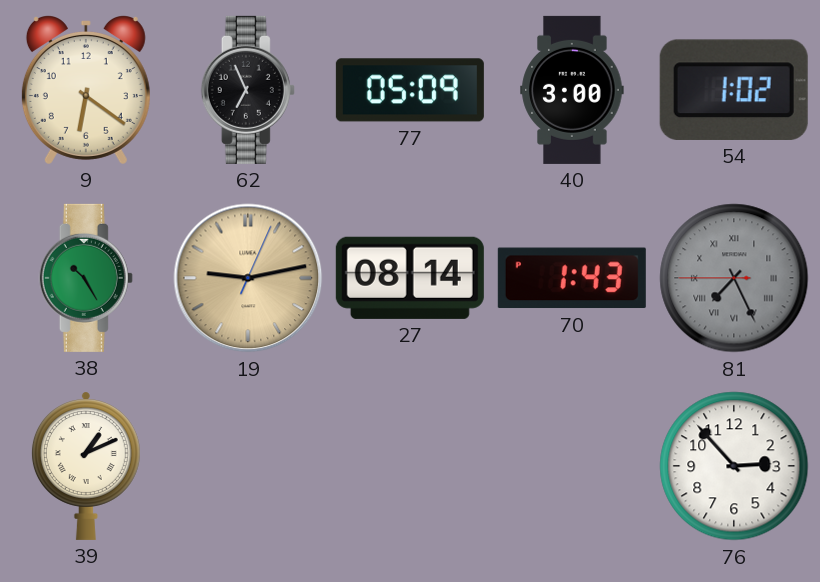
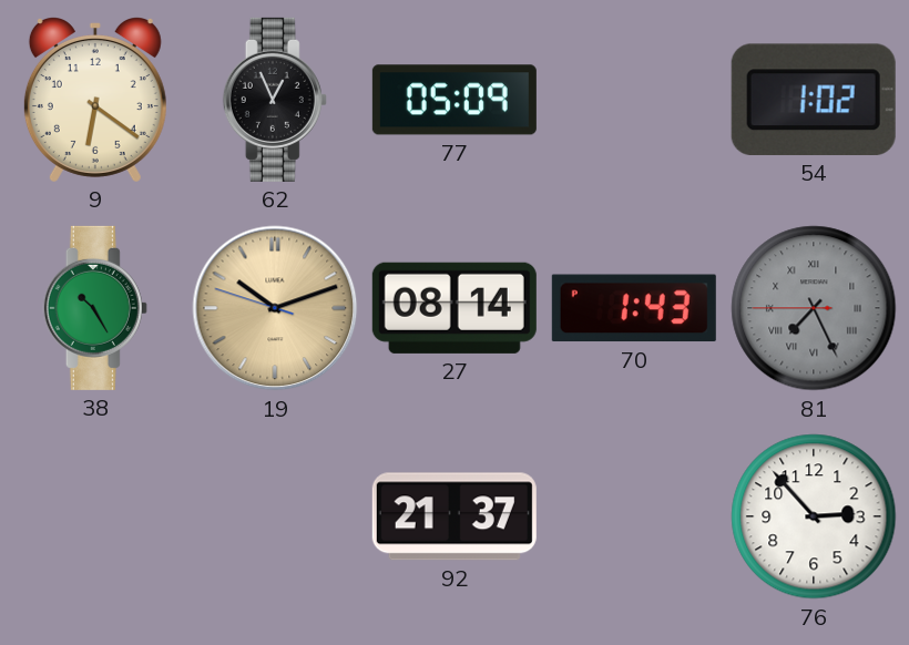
62: 6:56 -> 12:56
40: 3:00 -> none
19: 9:13 -> 10:11
39: 1:11 -> none
92: none -> 21:37
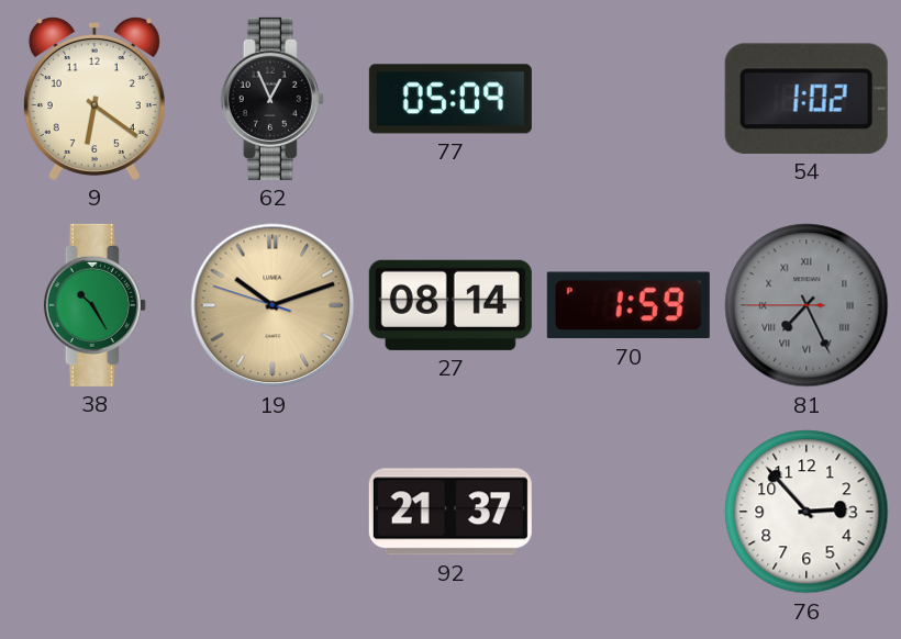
70: 1:43 -> 1:59
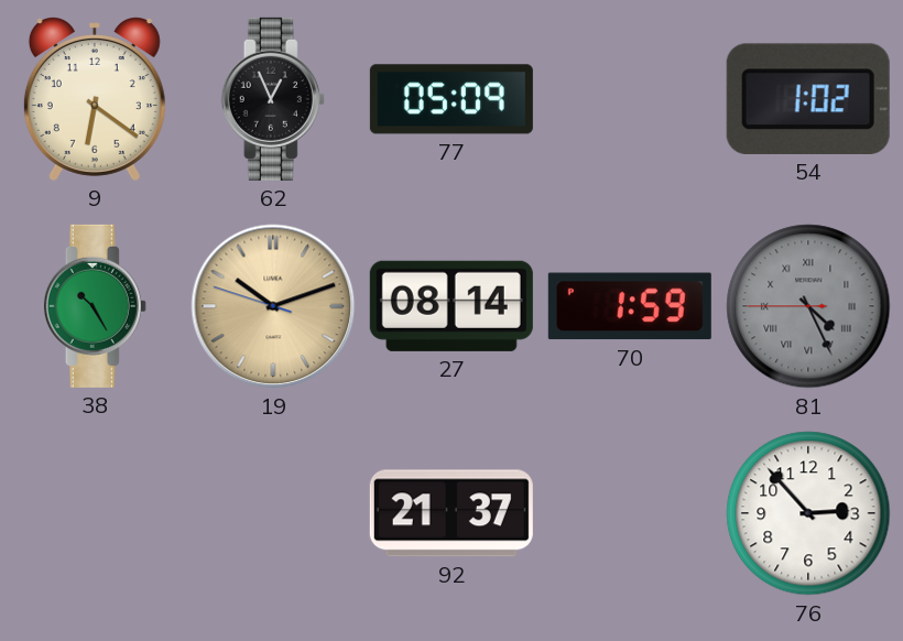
81: 7:25 -> 4:25
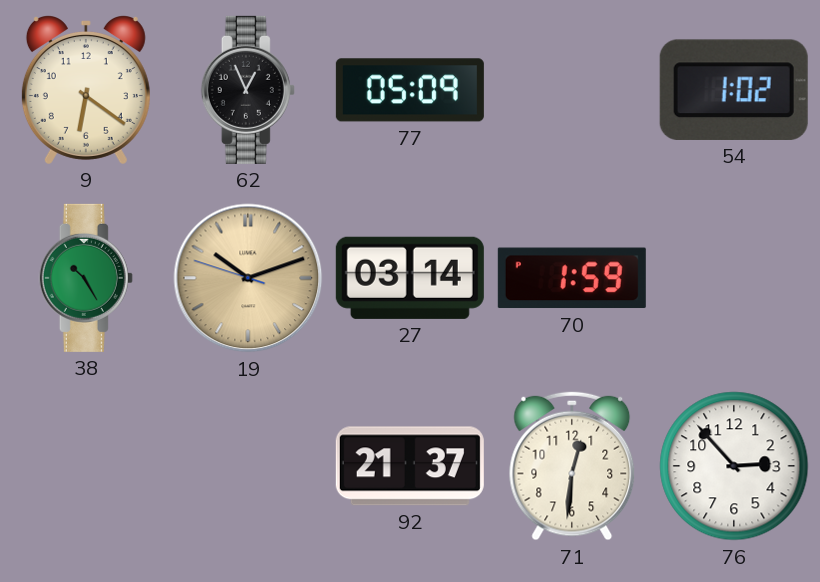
27: 08:14 -> 03:14
81: 4:25 -> none
71: none -> 12:31
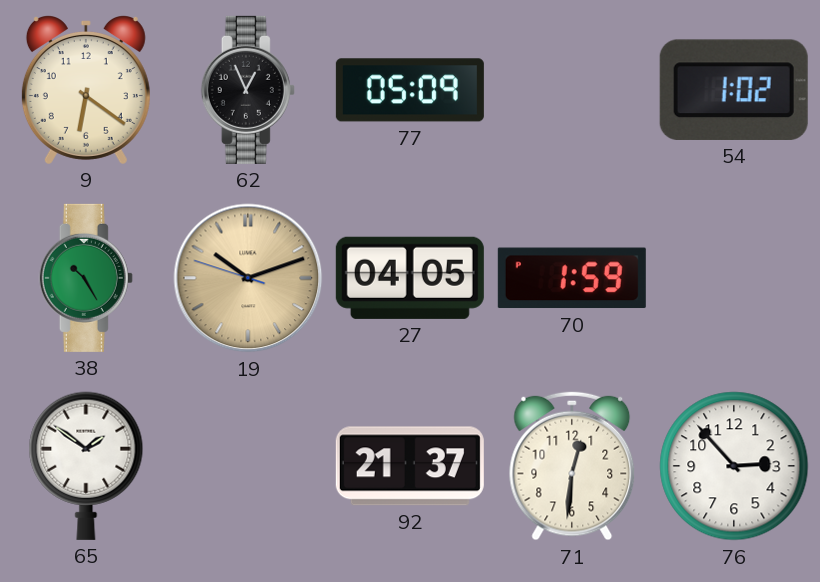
27: 03:14 -> 04:05
65: none -> 1:51
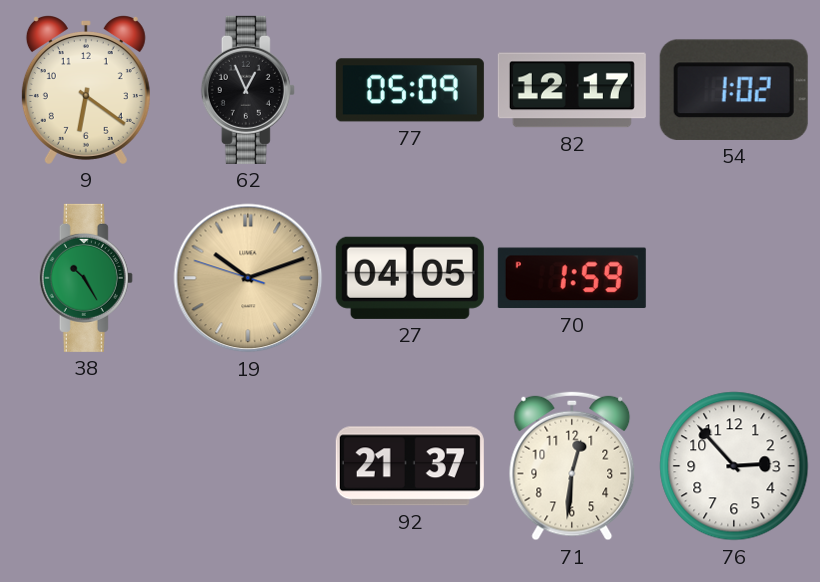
82: none -> 12:17
65: 1:51 -> none
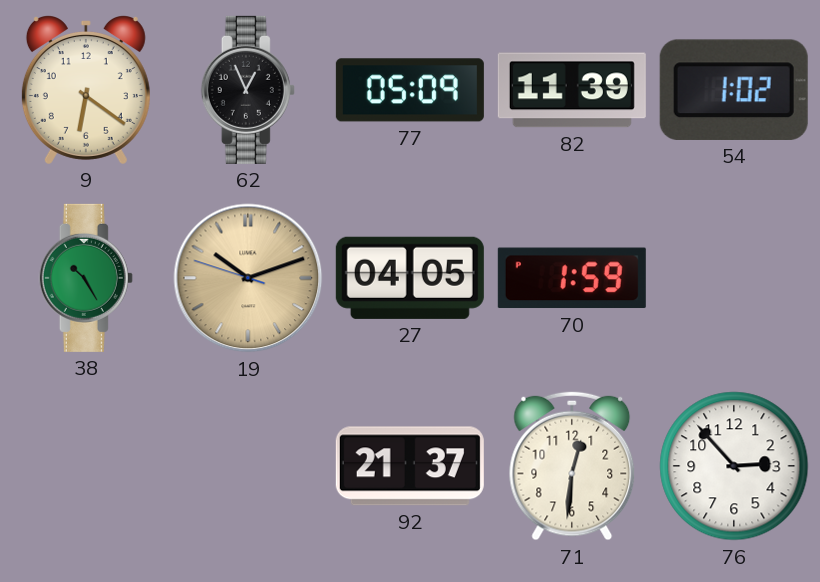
82: 12:17 -> 11:39
